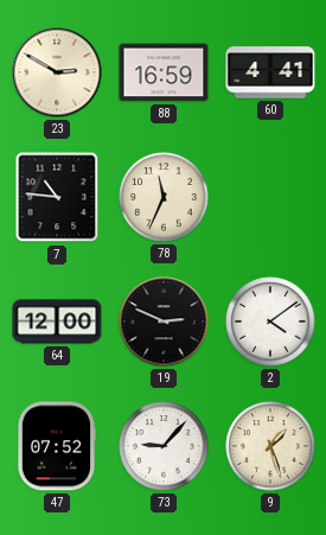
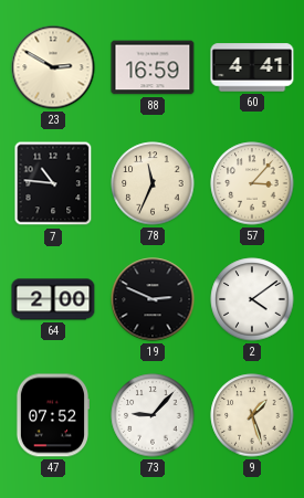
57: none -> 3:07
64: 12:00 -> 2:00
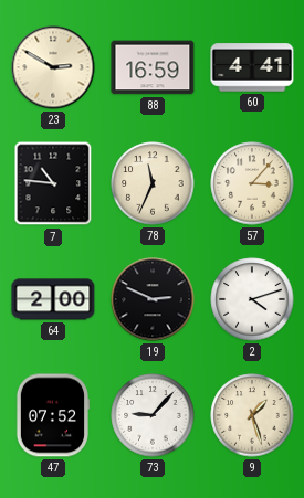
2: 4:09 -> 4:12
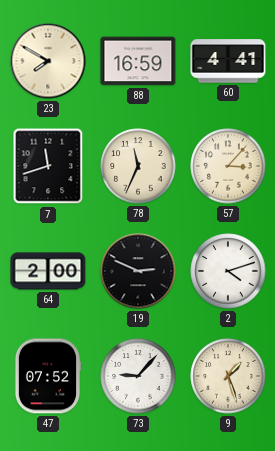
23: 2:50 -> 7:50
7: 10:46 -> 11:42
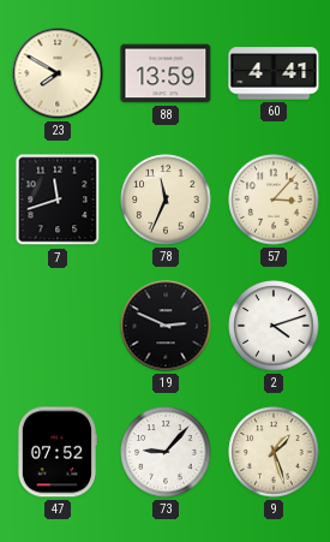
88: 16:59 -> 13:59
64: 2:00 -> none
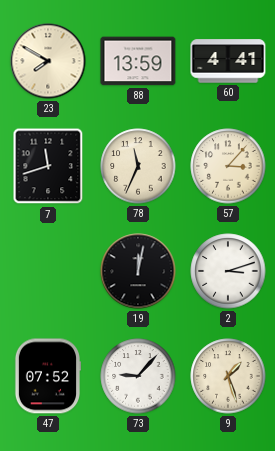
19: 2:49 -> 12:02
2: 4:12 -> 3:12
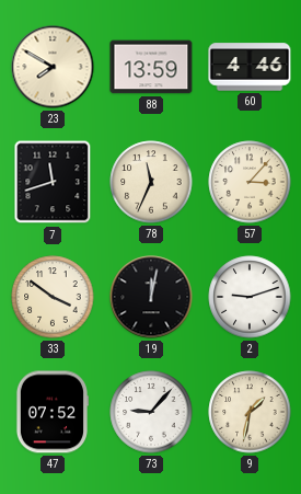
60: 4:41 -> 4:46
33: none -> 3:51
2: 3:12 -> 9:12
9: 1:27 -> 1:32
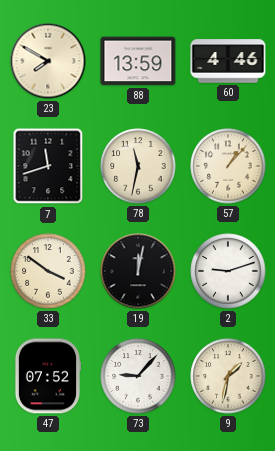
78: 11:34 -> 11:32
57: 3:07 -> 1:07
